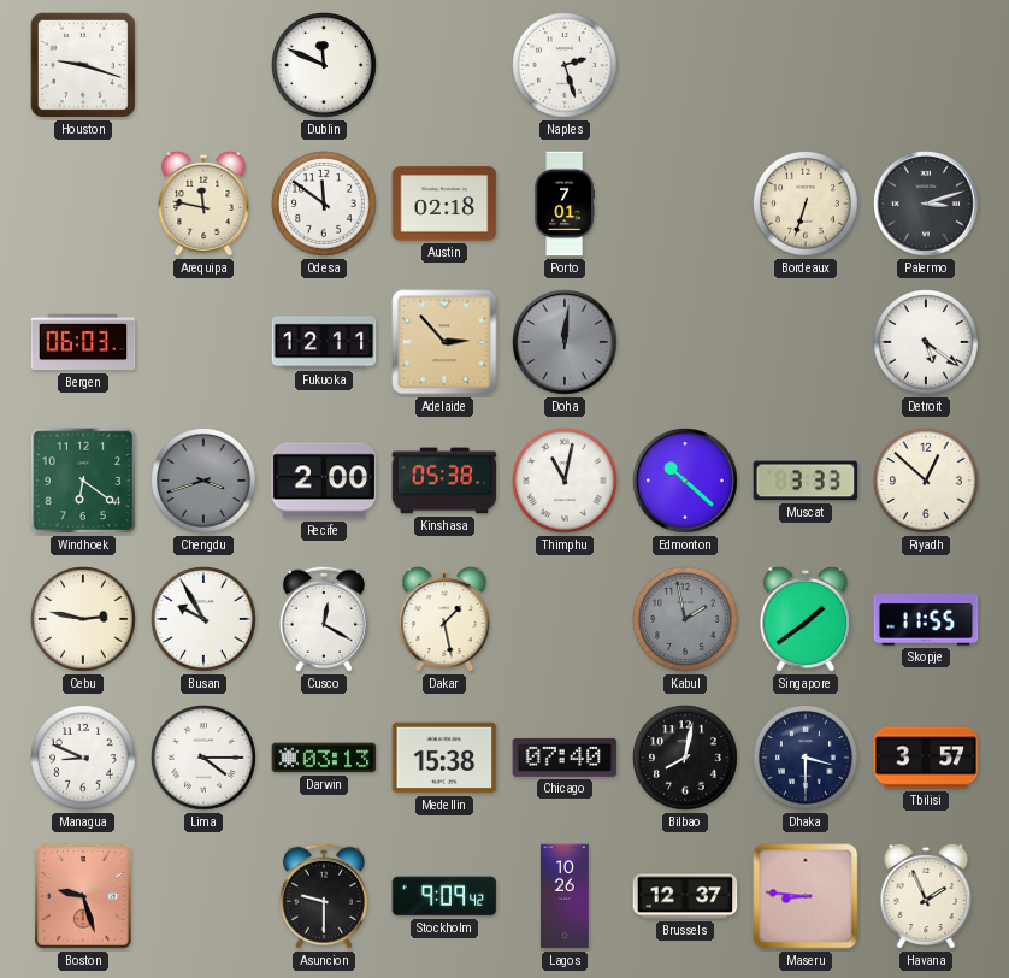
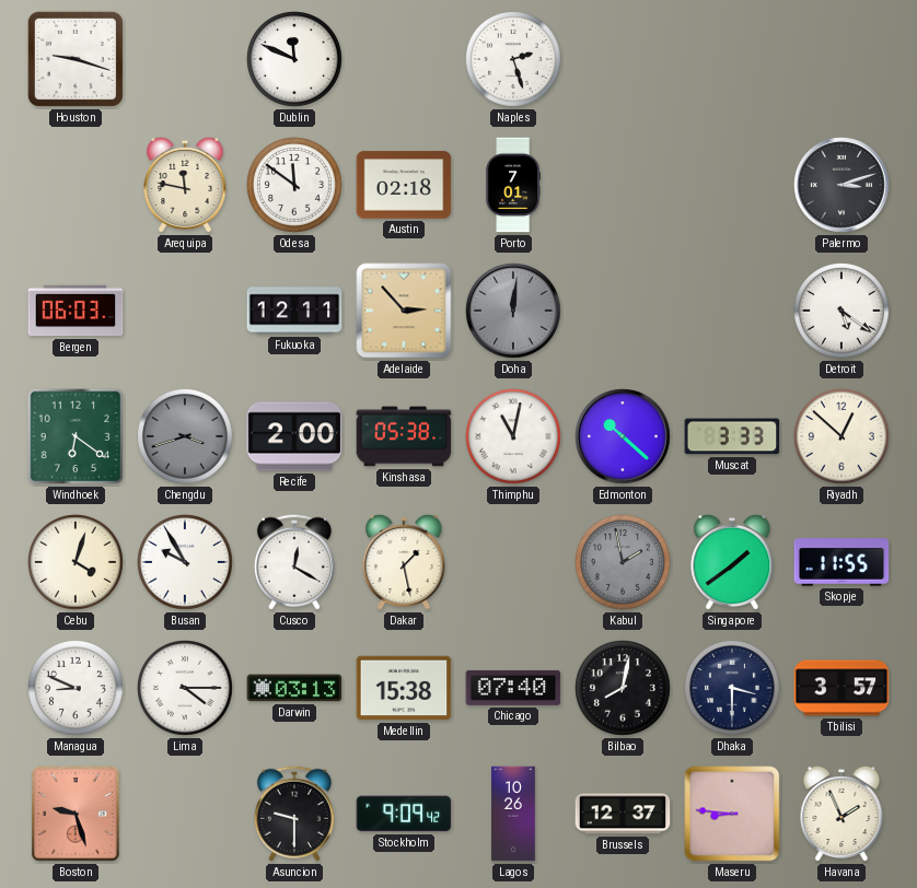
Bordeaux: 6:33 -> none
Cebu: 2:47 -> 4:03
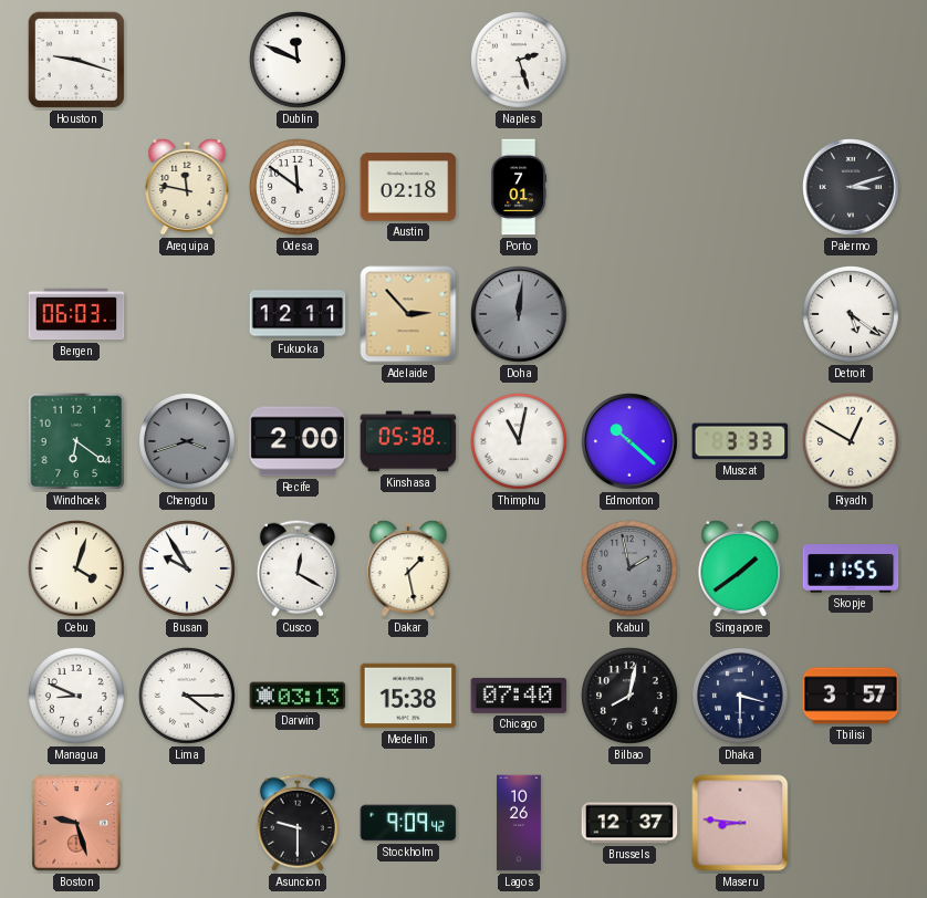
Riyadh: 12:52 -> 12:50
Havana: 1:56 -> none
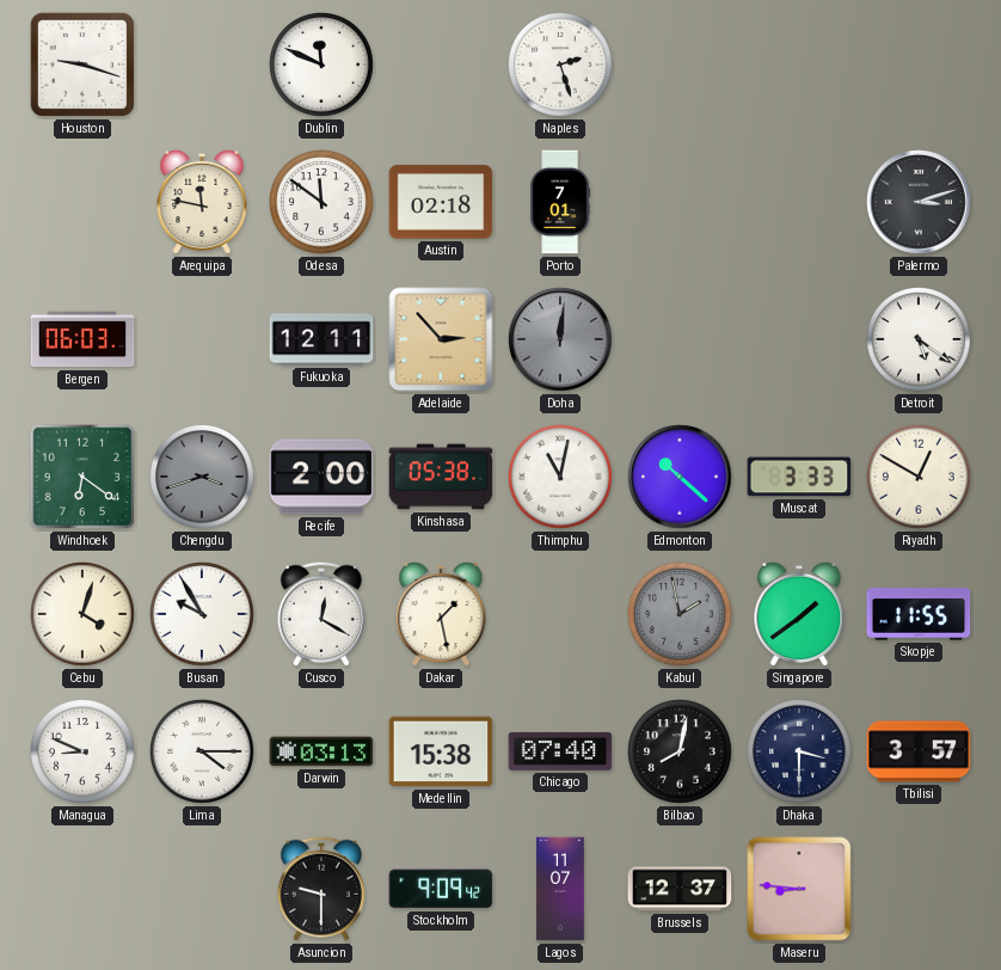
Boston: 9:27 -> none
Lagos: 10:26 -> 11:07
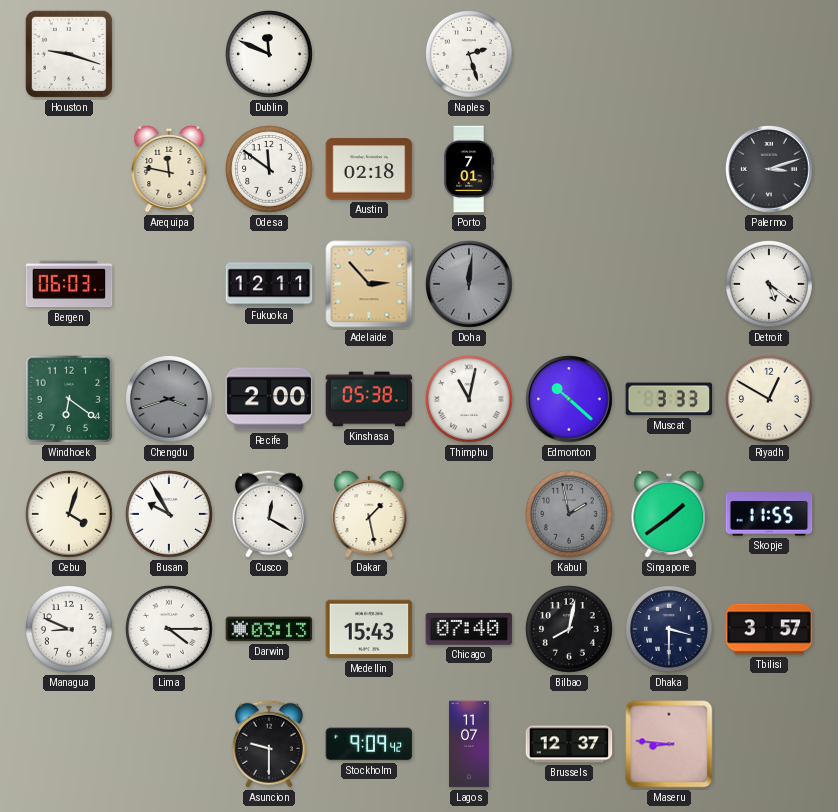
Medellin: 15:38 -> 15:43
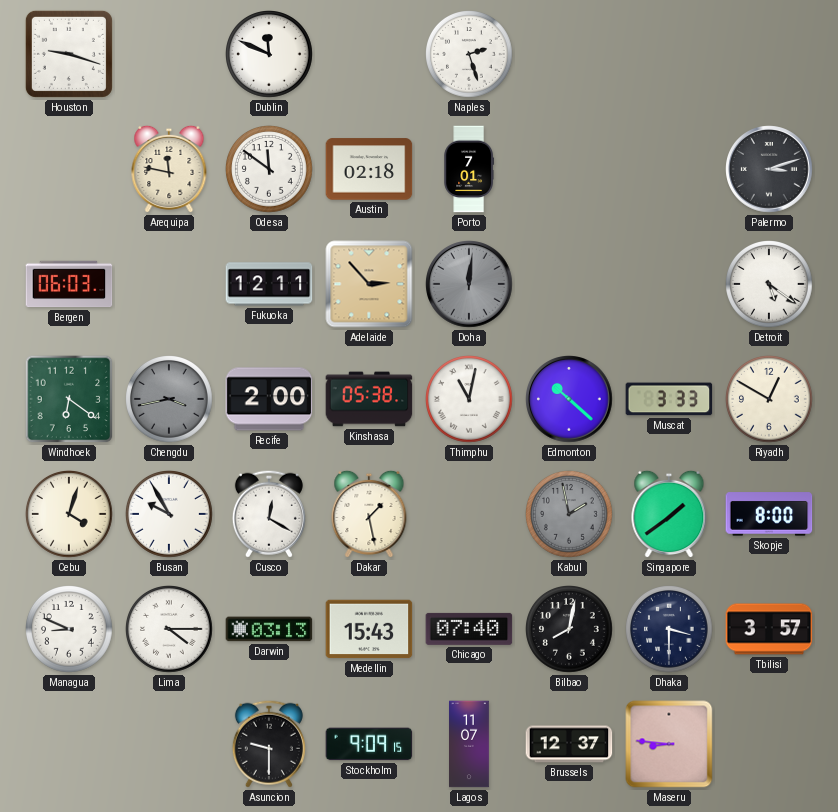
Chengdu: 3:42 -> 3:43
Skopje: 11:55 -> 8:00
Stockholm: 9:09:42 -> 9:09:15
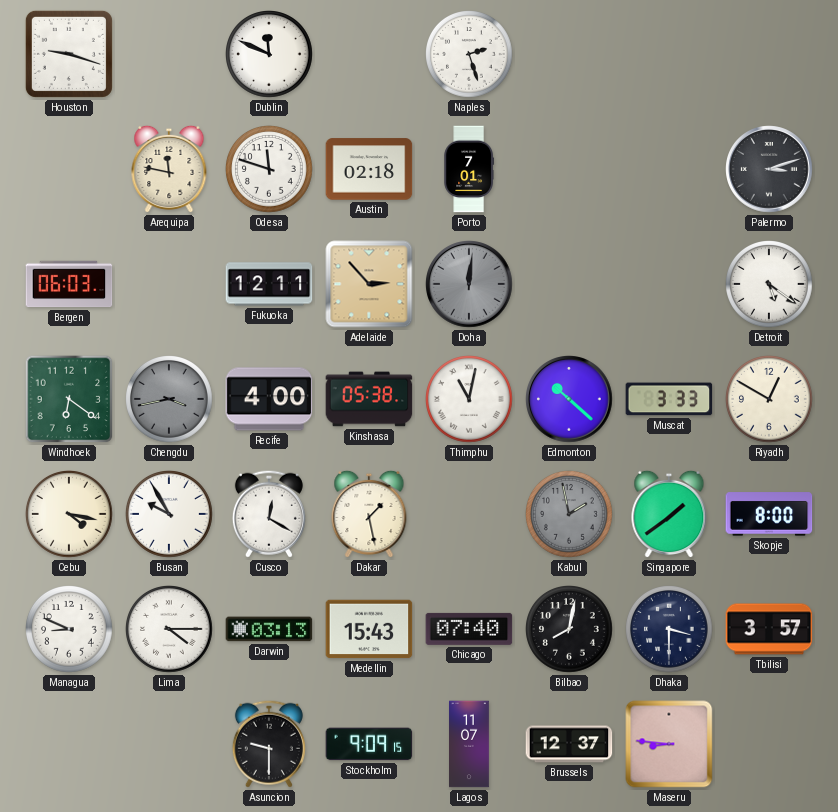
Odesa: 11:51 -> 11:48
Recife: 2:00 -> 4:00
Cebu: 4:03 -> 4:17
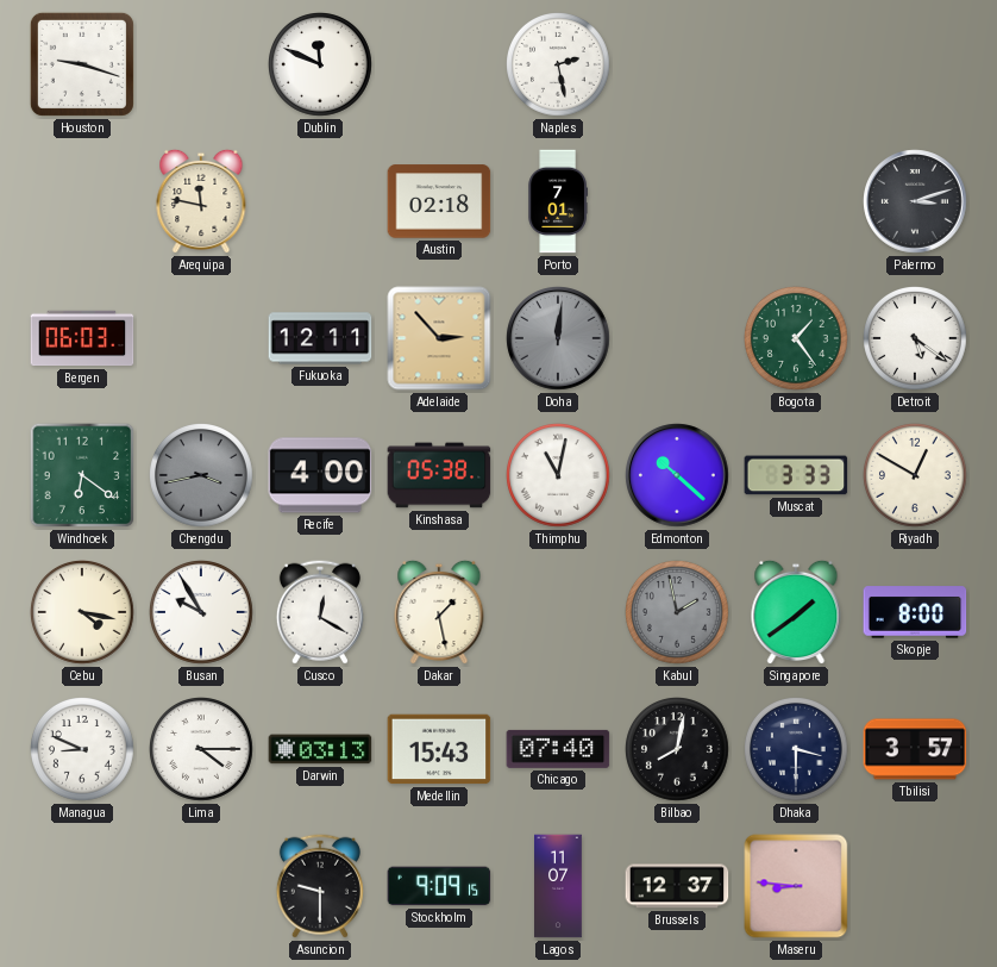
Naples: 2:27 -> 2:28
Odesa: 11:48 -> none
Bogota: none -> 1:24
